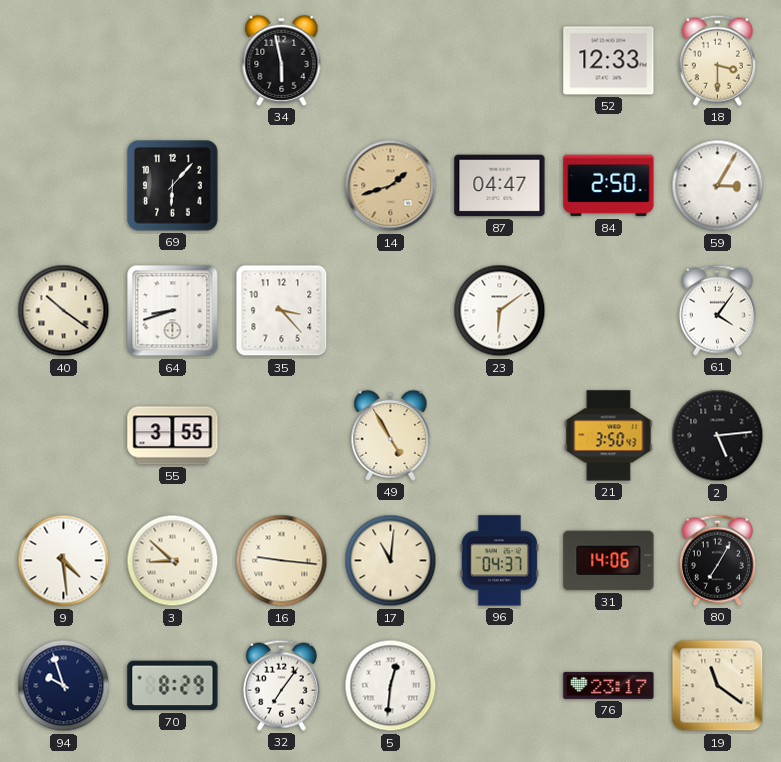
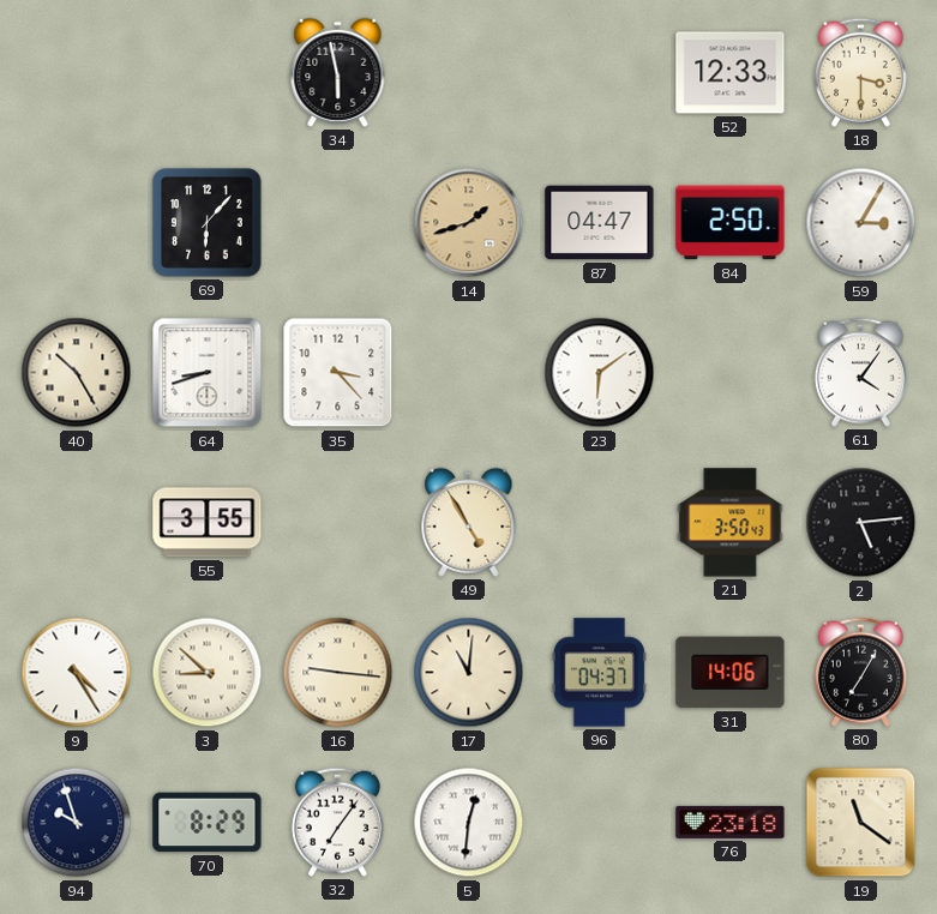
40: 10:21 -> 10:25
9: 4:29 -> 4:25
76: 23:17 -> 23:18
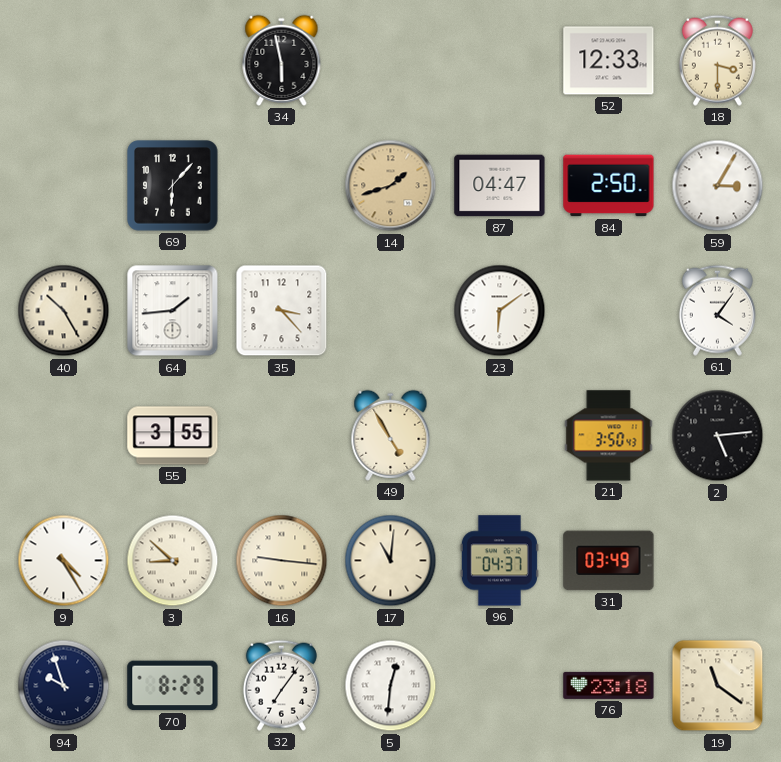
64: 8:42 -> 1:44
31: 14:06 -> 03:49
80: 7:05 -> none
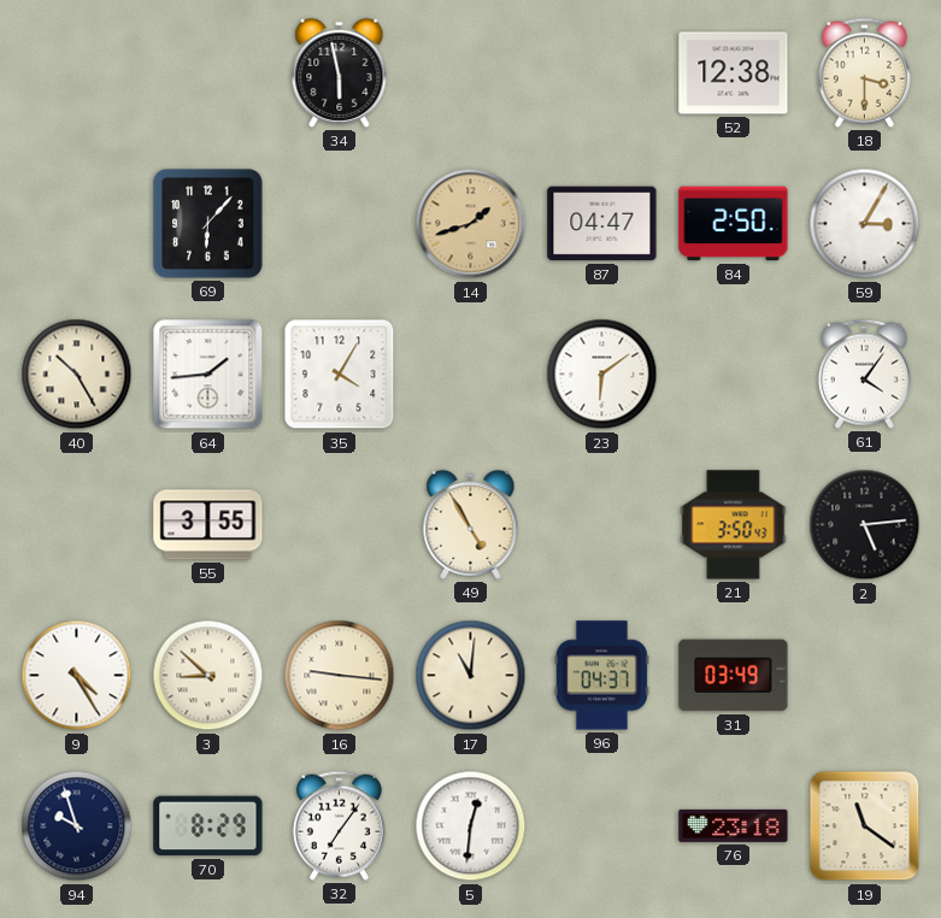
52: 12:33 -> 12:38
35: 3:23 -> 4:05
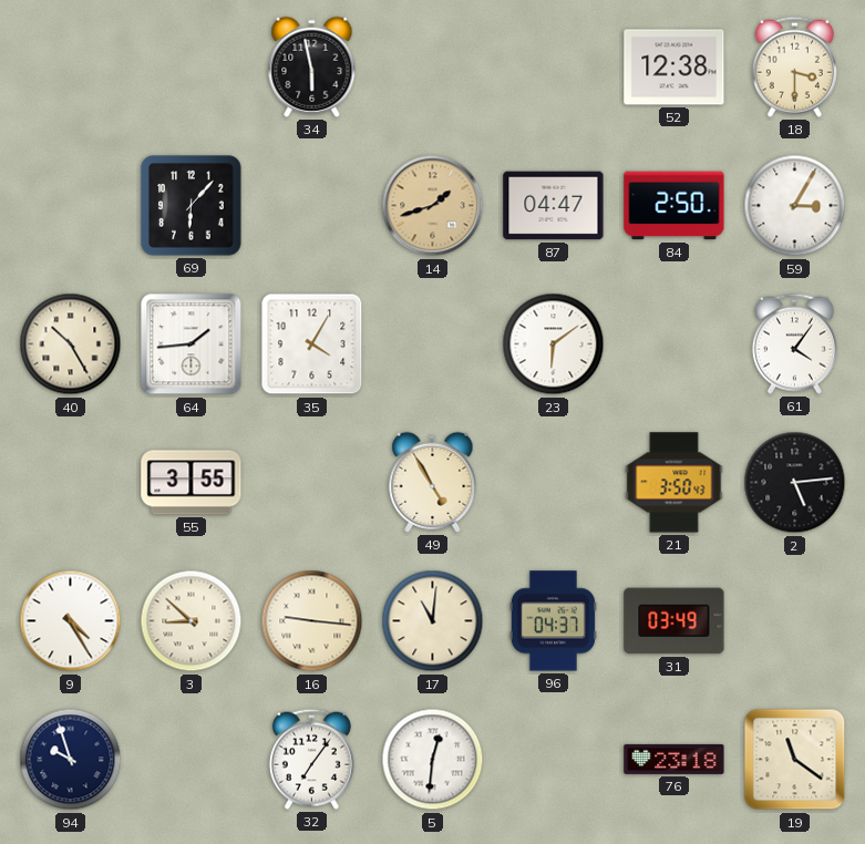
70: 8:29 -> none
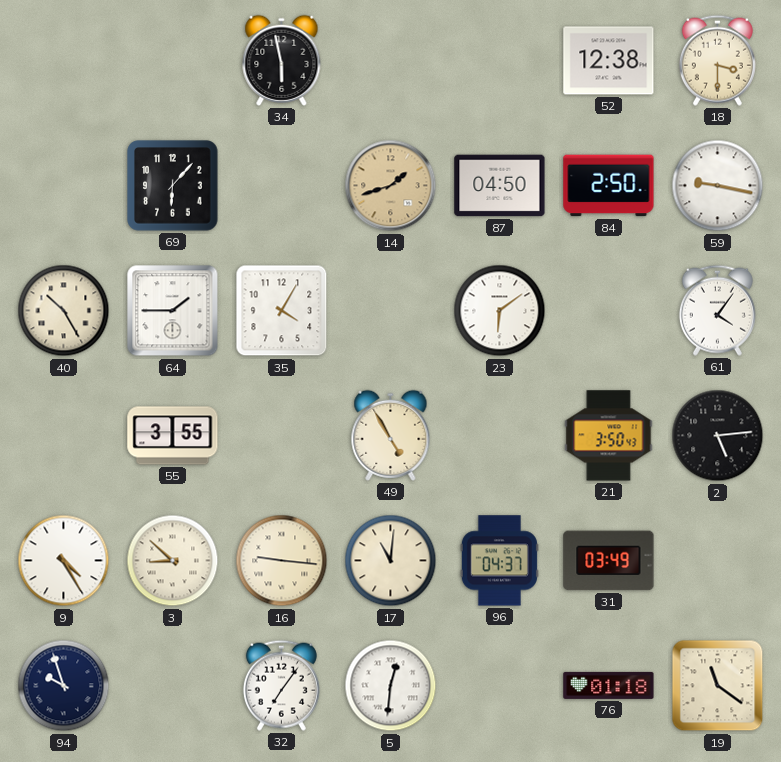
87: 04:47 -> 04:50
59: 3:05 -> 9:17
64: 1:44 -> 1:45
76: 23:18 -> 01:18
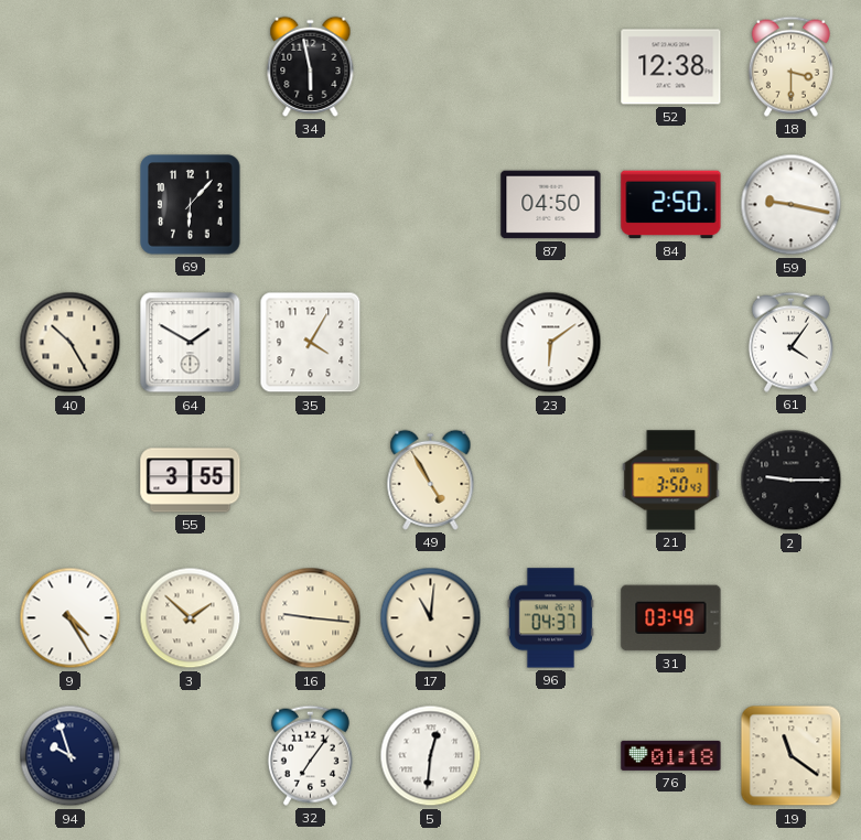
14: 1:42 -> none
64: 1:45 -> 1:50
2: 5:14 -> 9:15
3: 8:52 -> 1:52
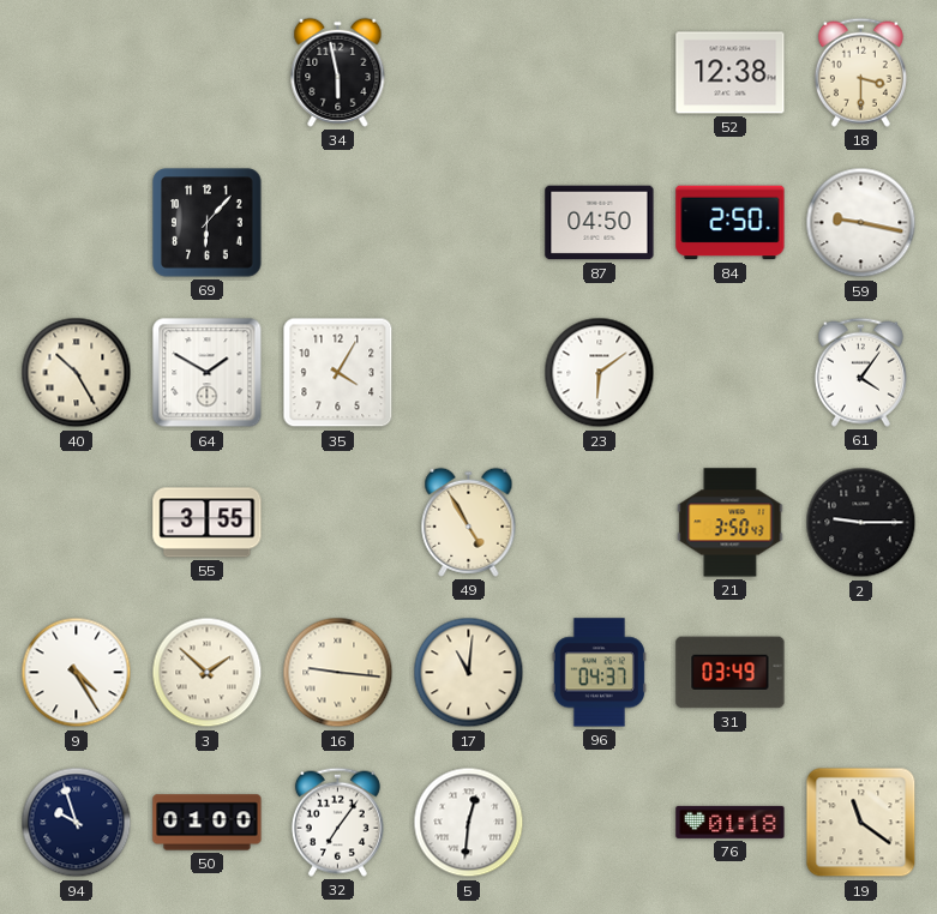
50: none -> 01:00
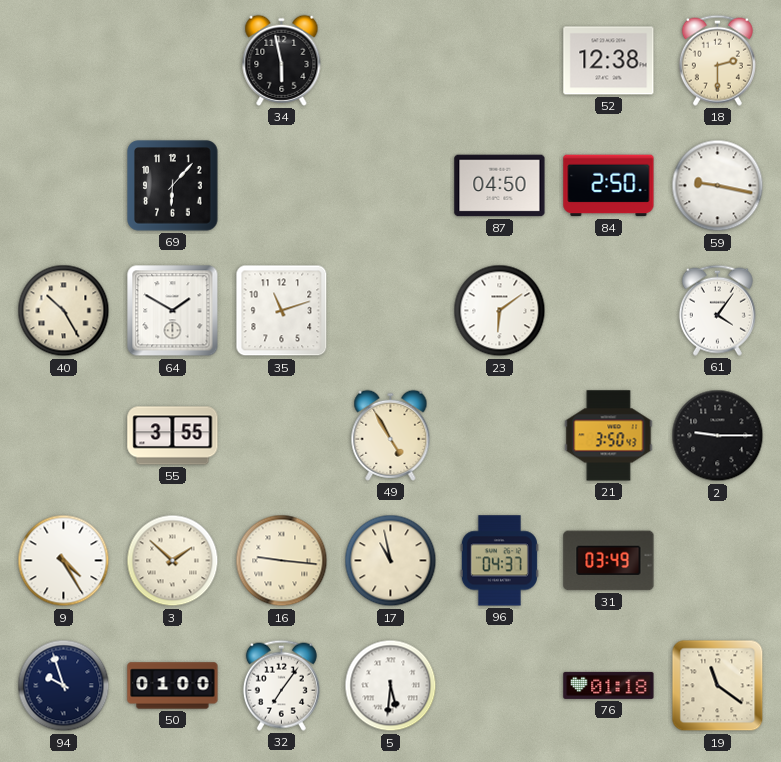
18: 3:30 -> 2:30
35: 4:05 -> 11:12
17: 11:01 -> 10:58
5: 12:31 -> 5:31
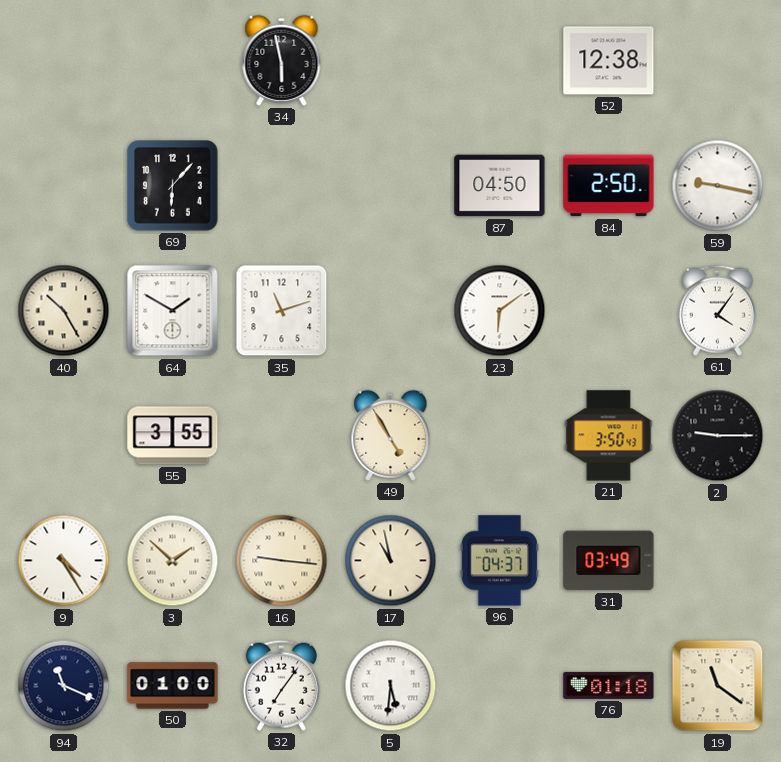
18: 2:30 -> none
94: 9:57 -> 11:19
